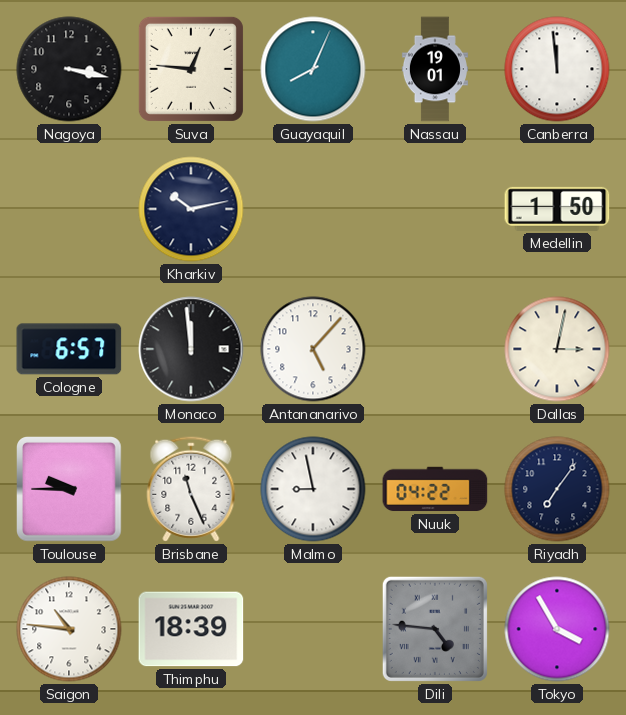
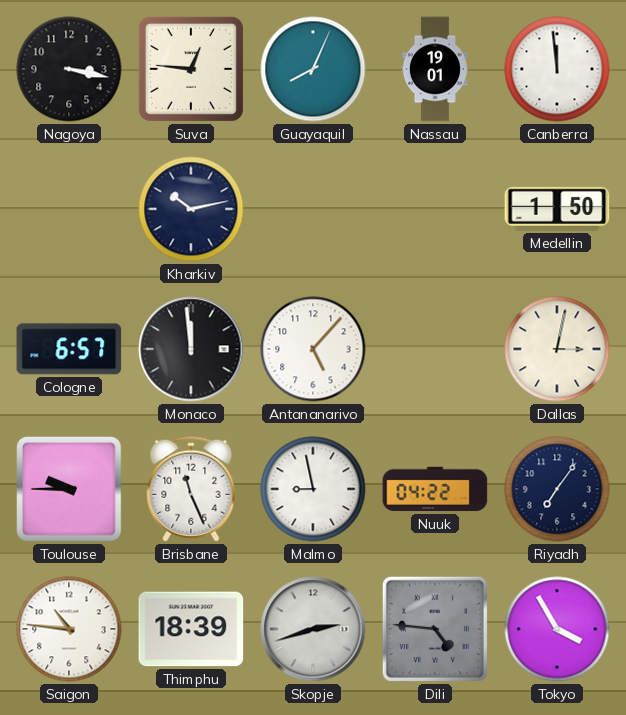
Skopje: none -> 2:42
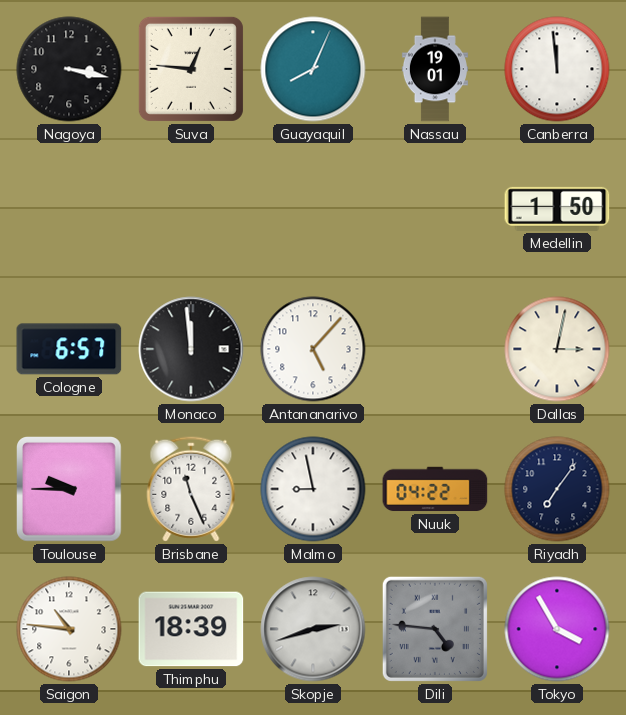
Kharkiv: 10:13 -> none
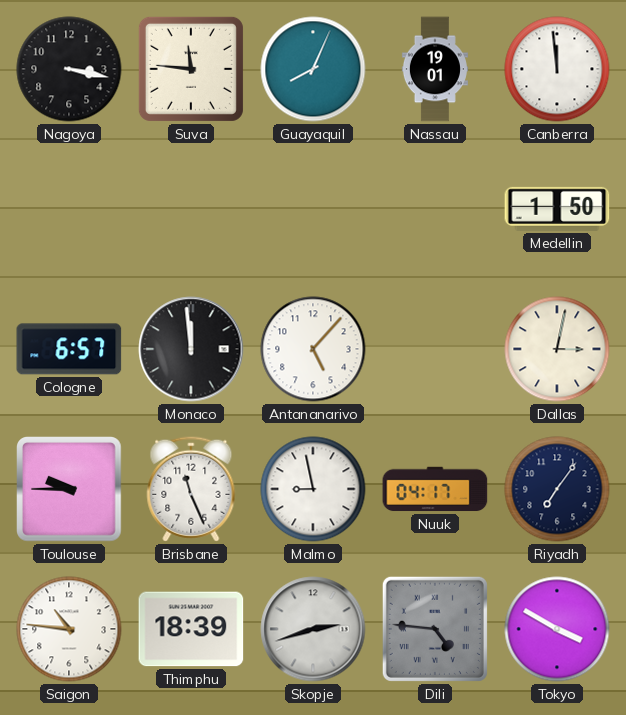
Suva: 12:46 -> 11:46
Nuuk: 04:22 -> 04:17
Tokyo: 3:55 -> 3:50
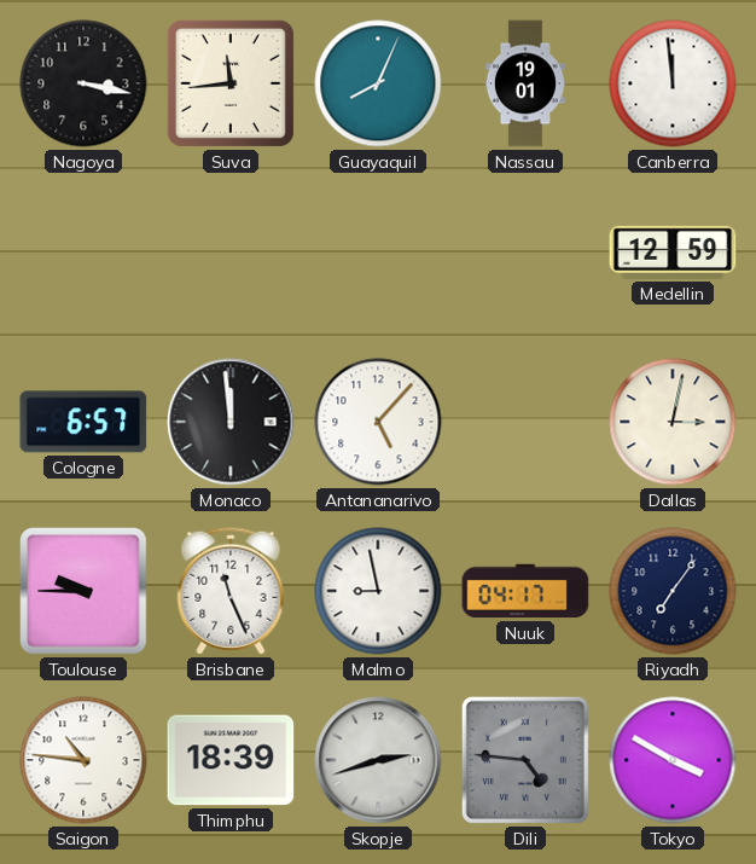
Suva: 11:46 -> 11:44
Medellin: 1:50 -> 12:59
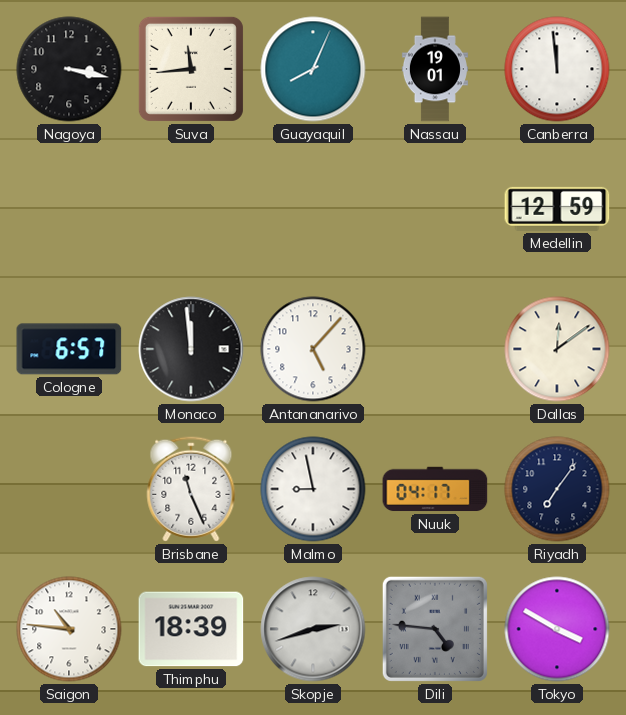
Dallas: 3:02 -> 12:09
Toulouse: 9:45 -> none
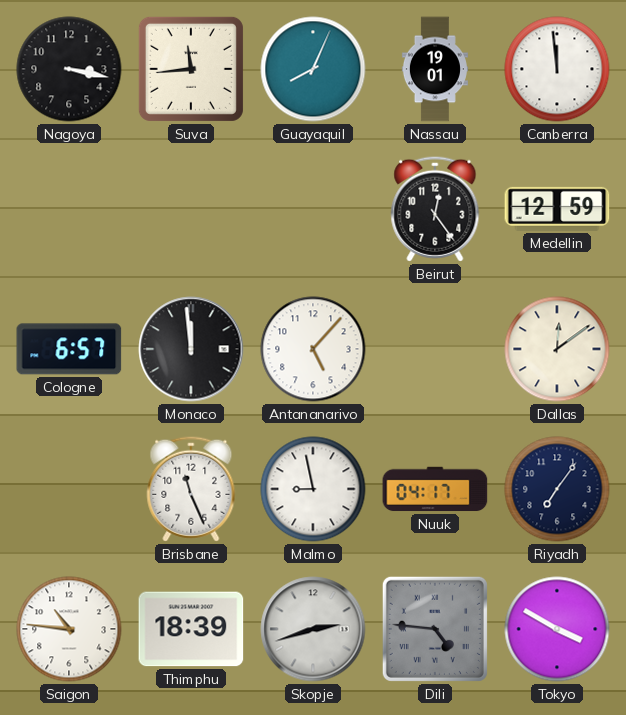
Beirut: none -> 12:24
